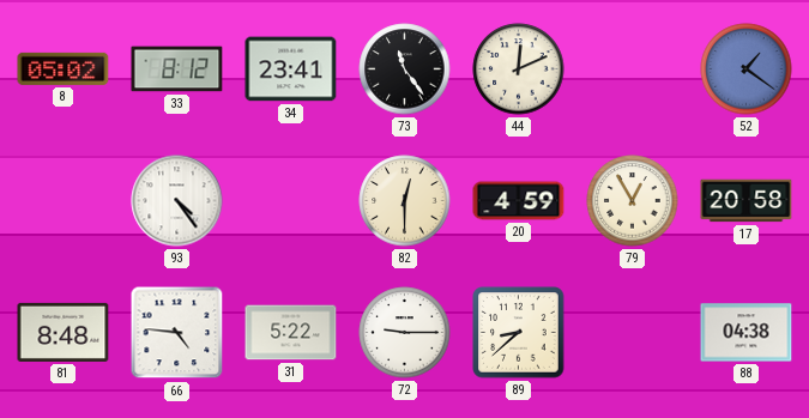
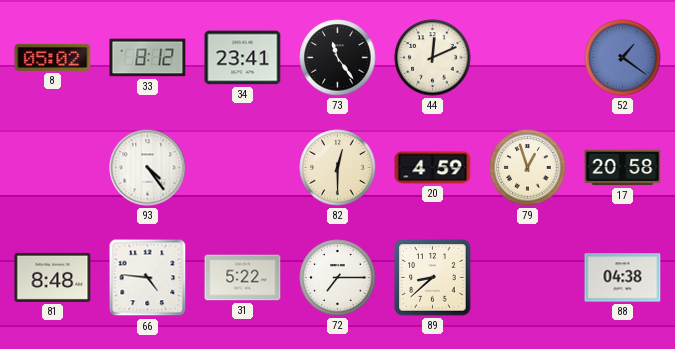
79: 12:55 -> 12:57
72: 9:15 -> 7:15
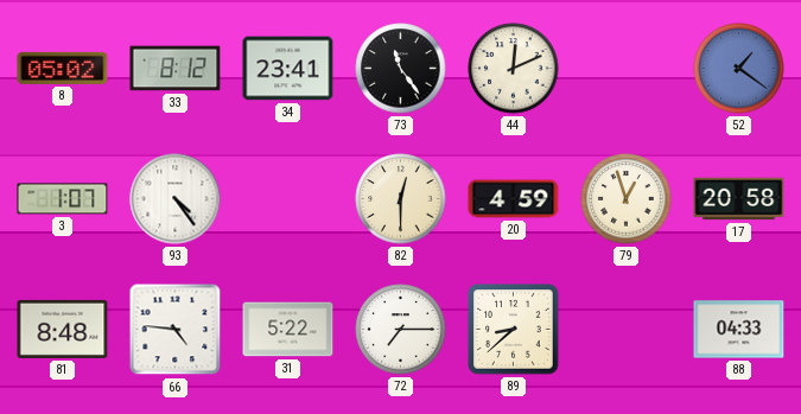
3: none -> 1:07
88: 04:38 -> 04:33
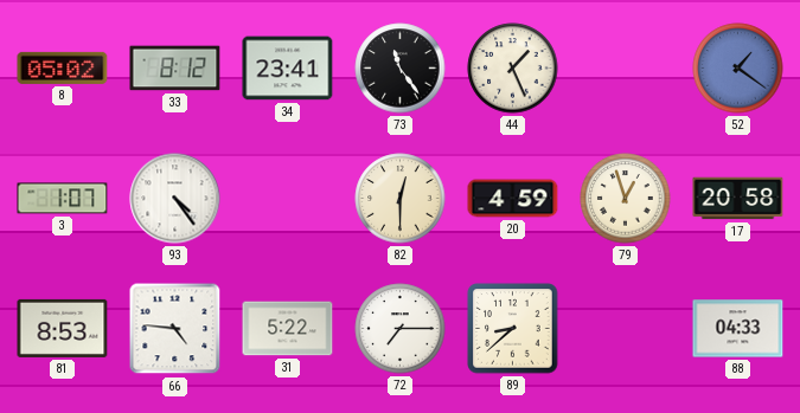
44: 12:11 -> 1:26
81: 8:48 -> 8:53
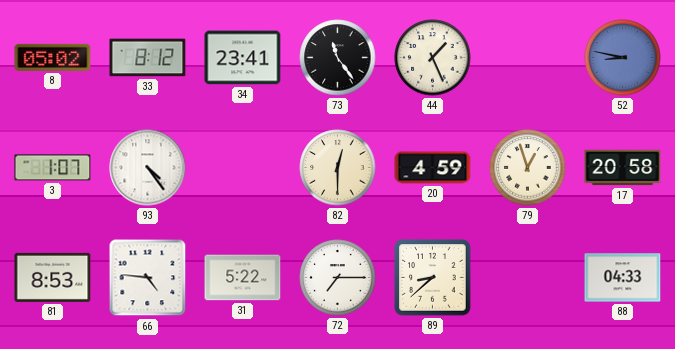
52: 1:21 -> 8:47
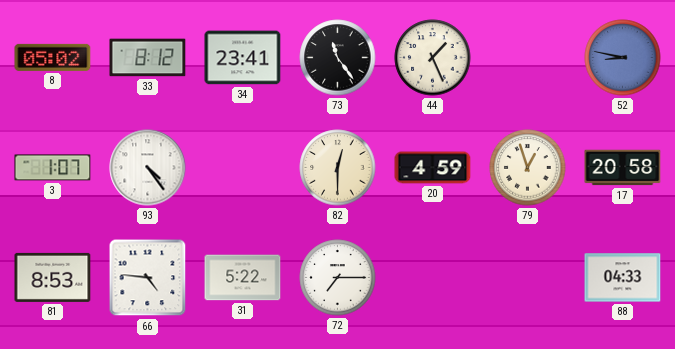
89: 8:38 -> none
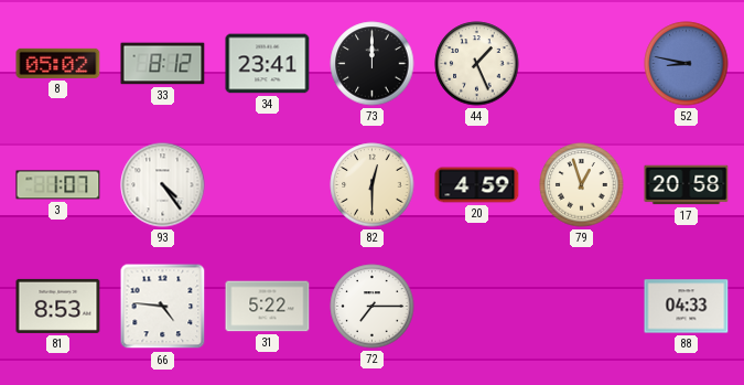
73: 11:24 -> 12:00
